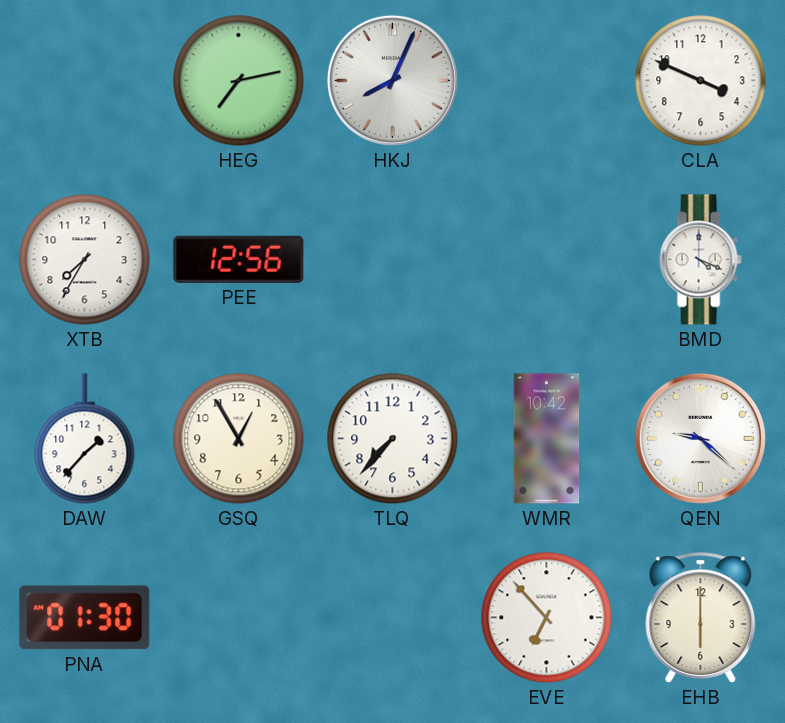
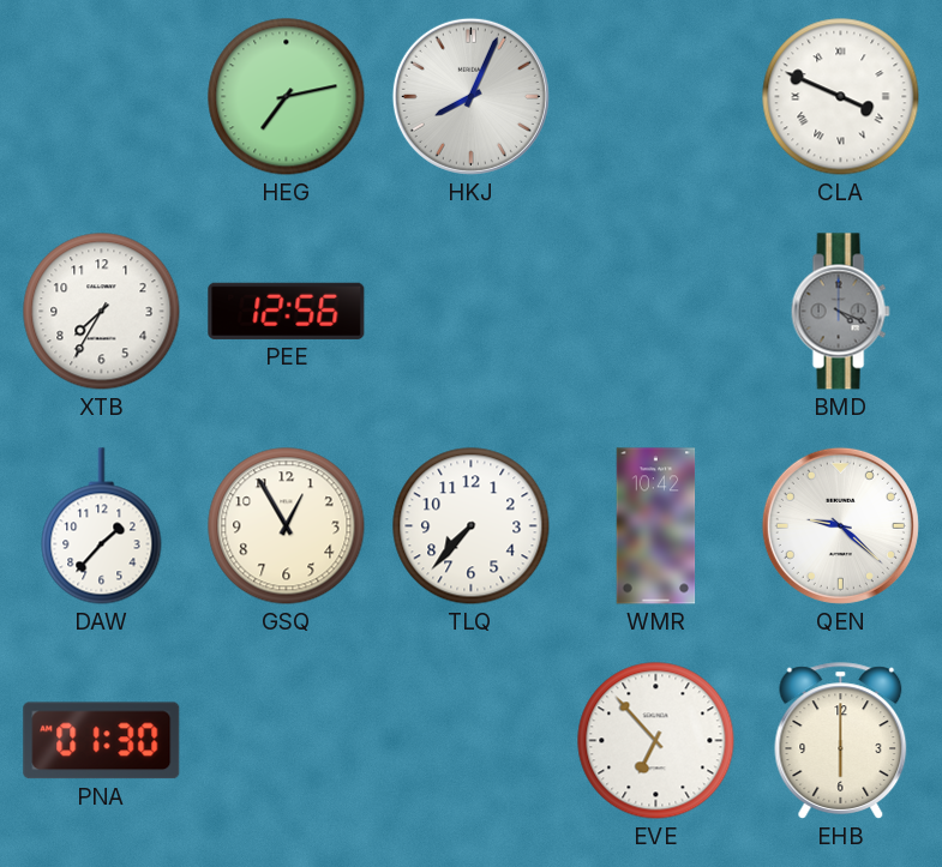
CLA numerals: Arabic -> Roman
BMD dial: white -> grey
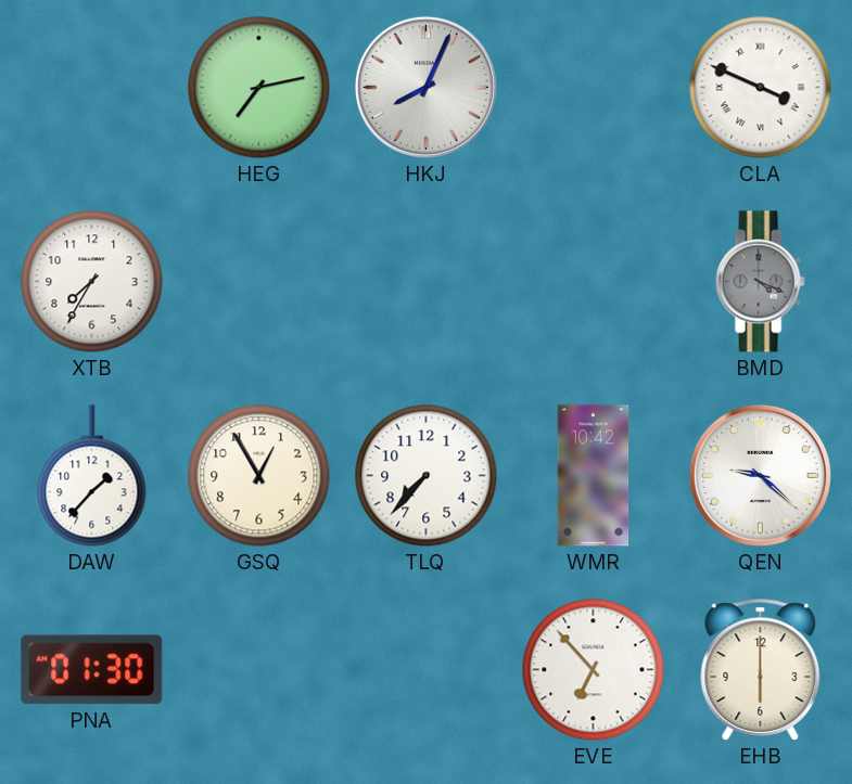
PEE: 12:56 -> none
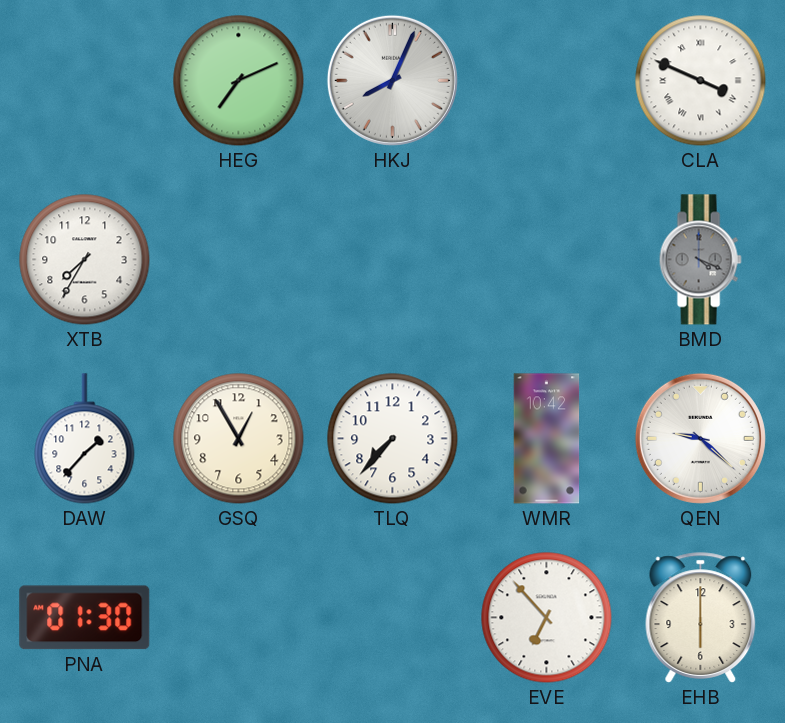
HEG: 7:13 -> 7:11
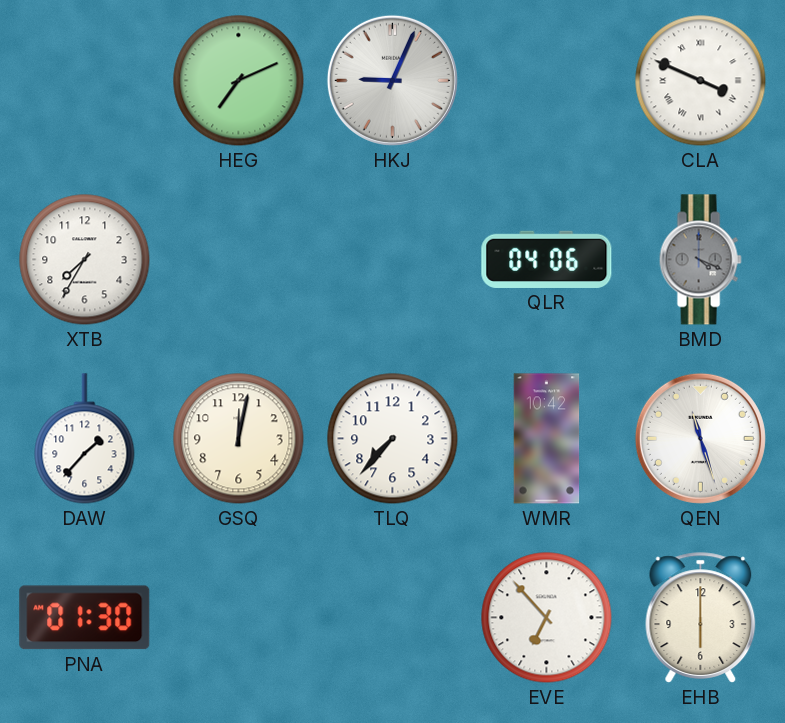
HKJ: 8:04 -> 9:04
QLR: none -> 04:06
GSQ: 12:55 -> 12:02
QEN: 9:22 -> 11:27
